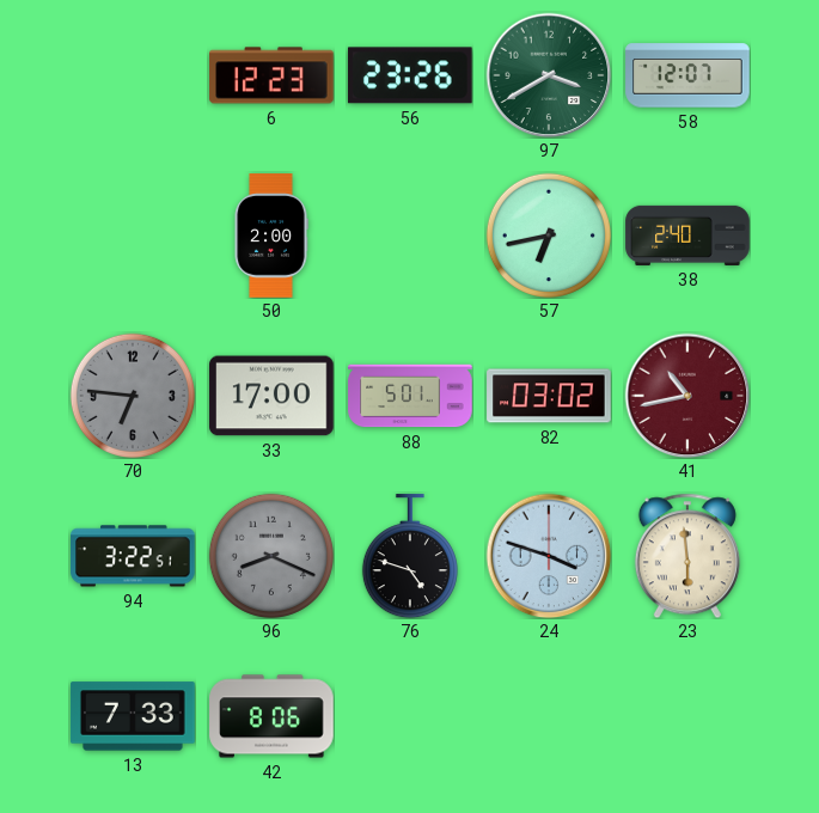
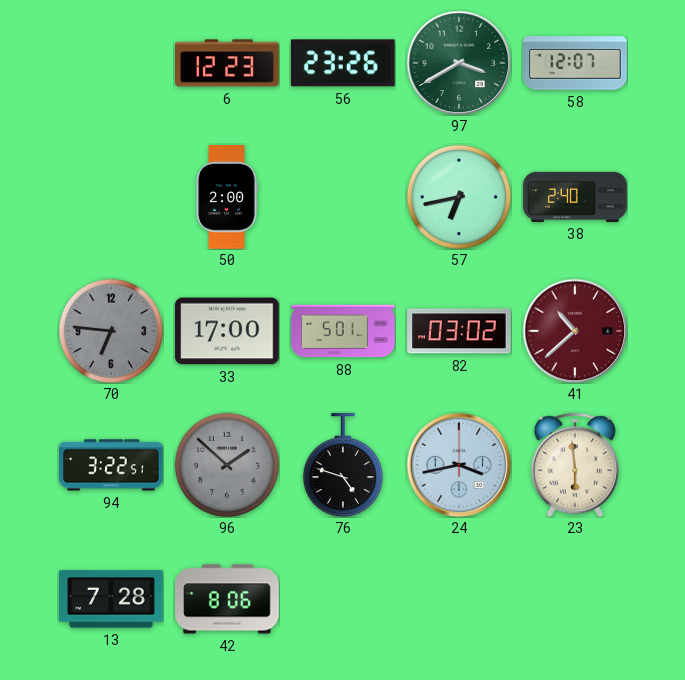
41: 10:43 -> 10:38
96: 8:19 -> 1:52
24: 3:48 -> 3:43
13: 7:33 -> 7:28
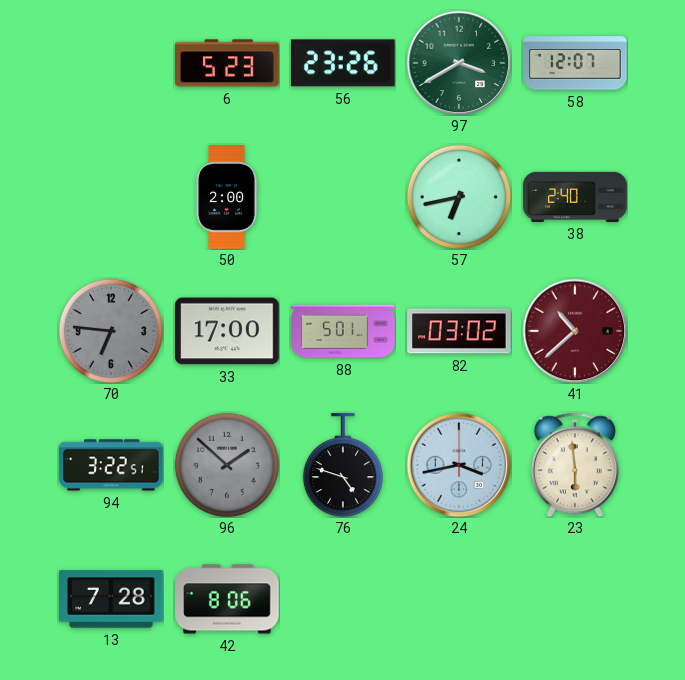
6: 12:23 -> 5:23
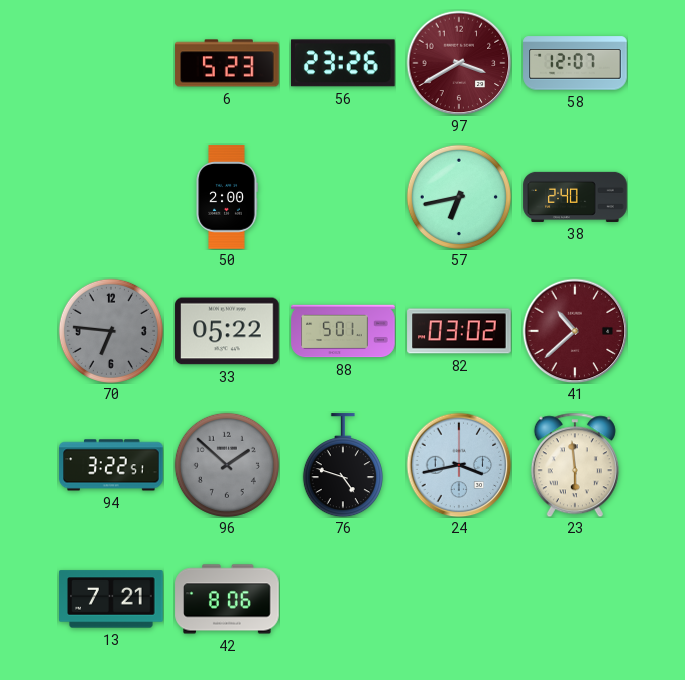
97 dial: green -> burgundy
33: 17:00 -> 05:22
13: 7:28 -> 7:21
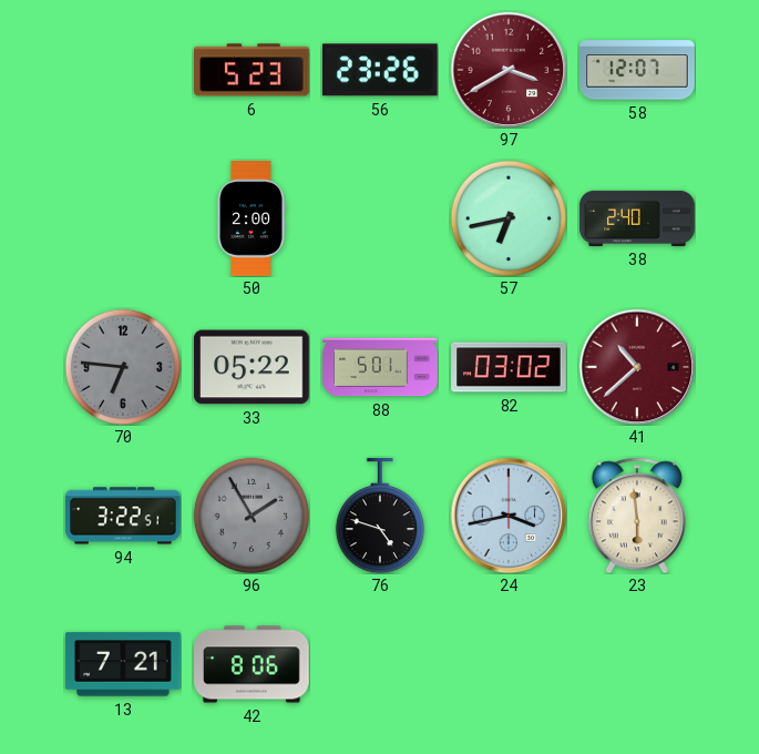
96: 1:52 -> 1:55
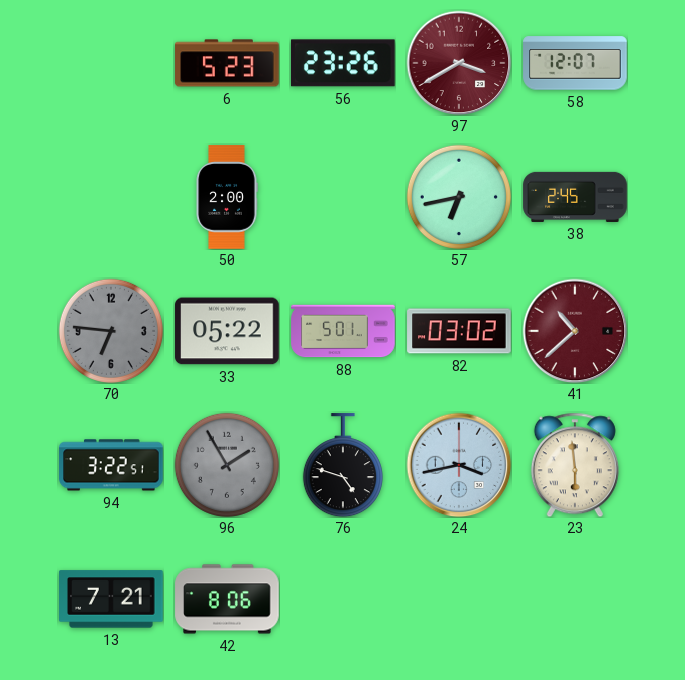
38: 2:40 -> 2:45
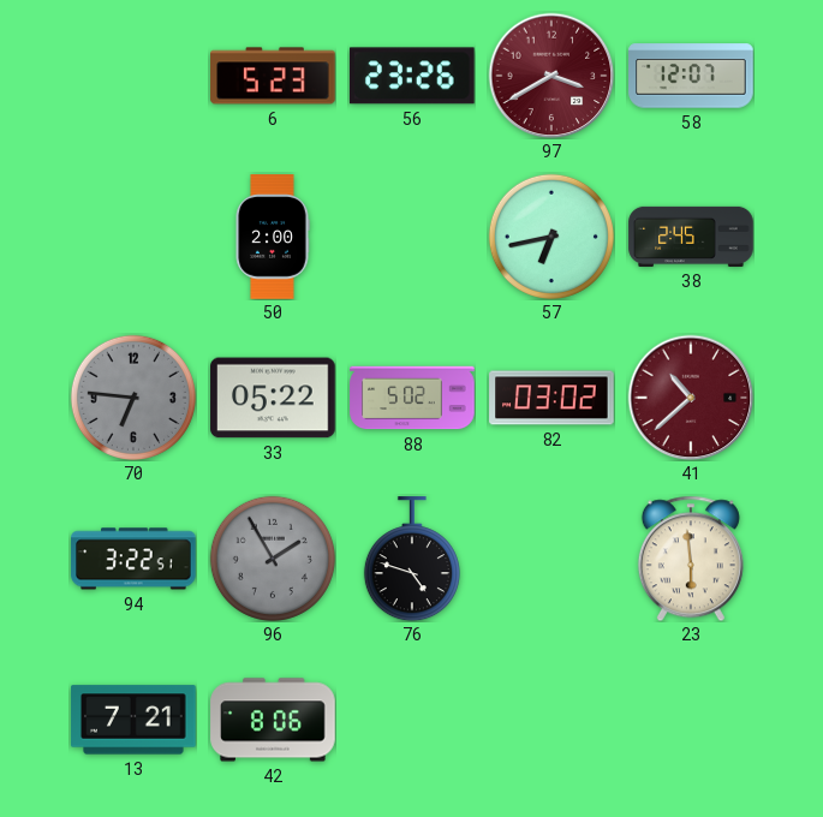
88: 5:01 -> 5:02
24: 3:43 -> none
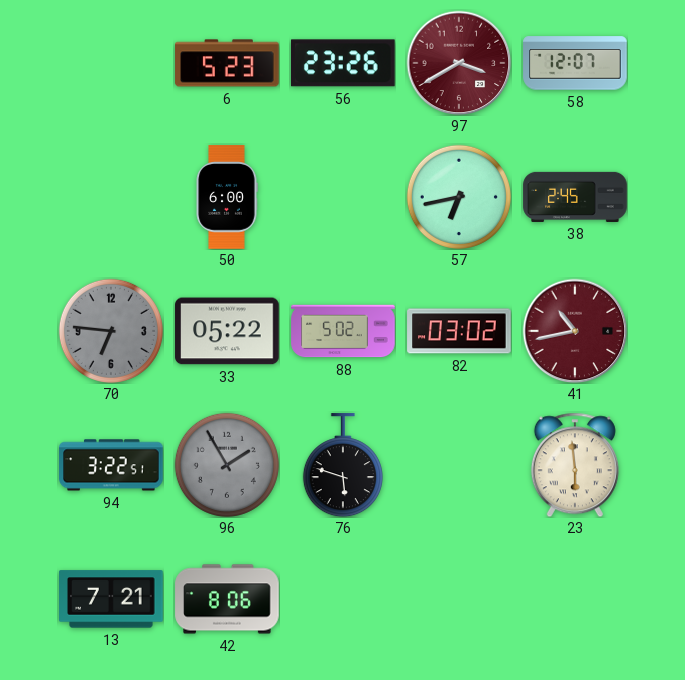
50: 2:00 -> 6:00
41: 10:38 -> 10:43
76: 4:48 -> 5:48
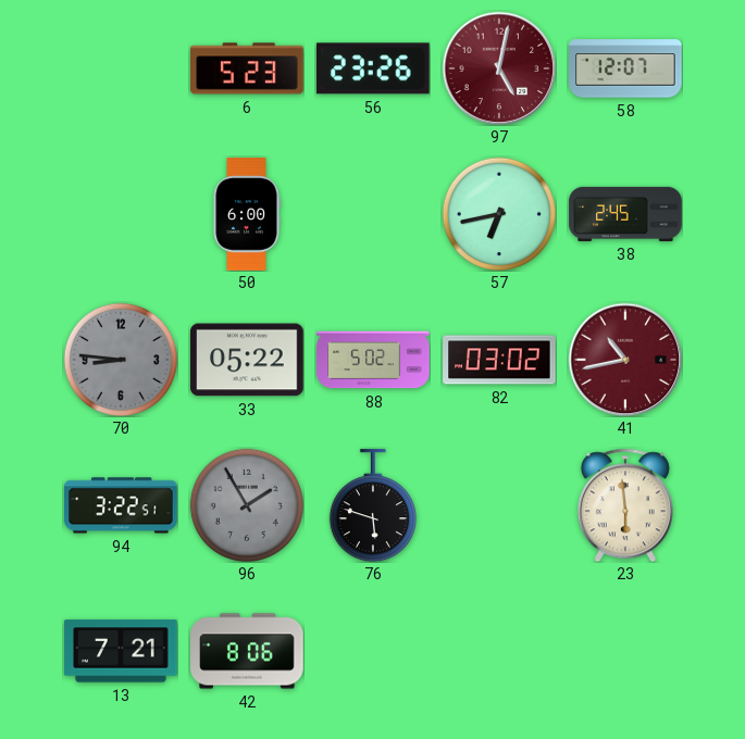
97: 3:40 -> 5:02
70: 6:46 -> 8:46
